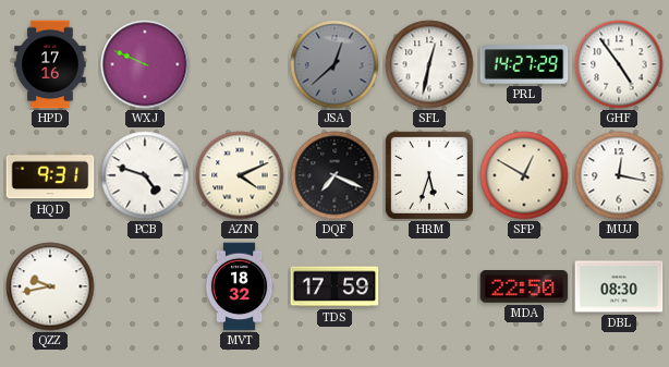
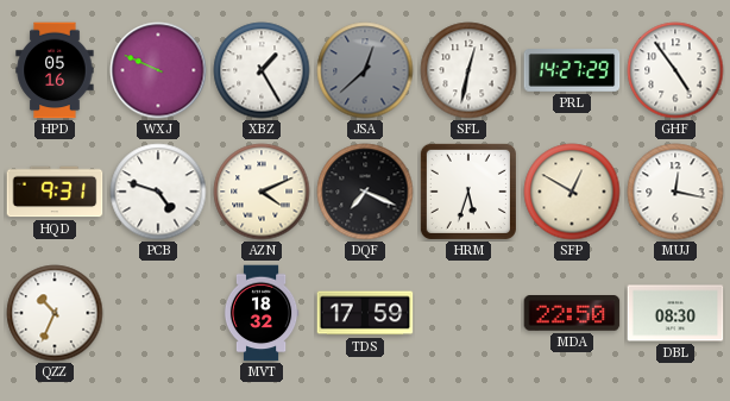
HPD: 17:16 -> 05:16
XBZ: none -> 1:25
QZZ: 9:43 -> 10:34
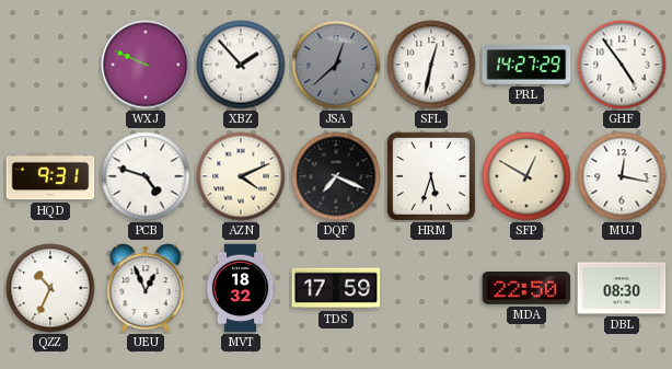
HPD: 05:16 -> none
XBZ: 1:25 -> 1:53
UEU: none -> 12:56
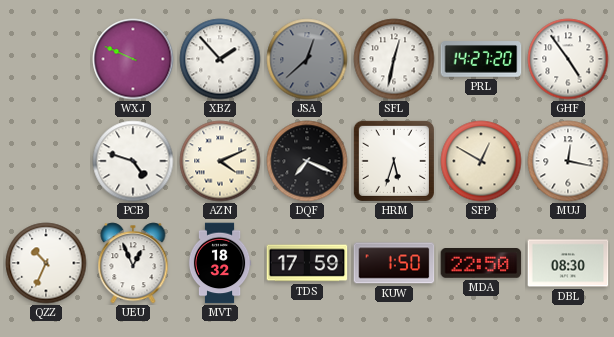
PRL: 14:27:29 -> 14:27:20
HQD: 9:31 -> none
KUW: none -> 1:50
